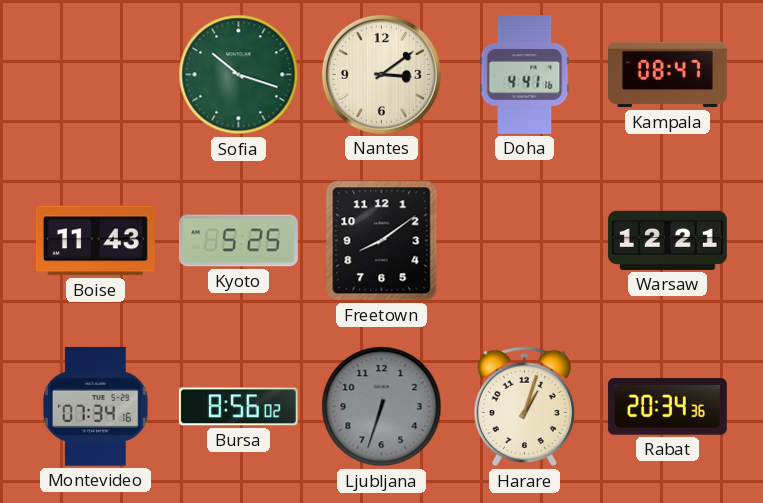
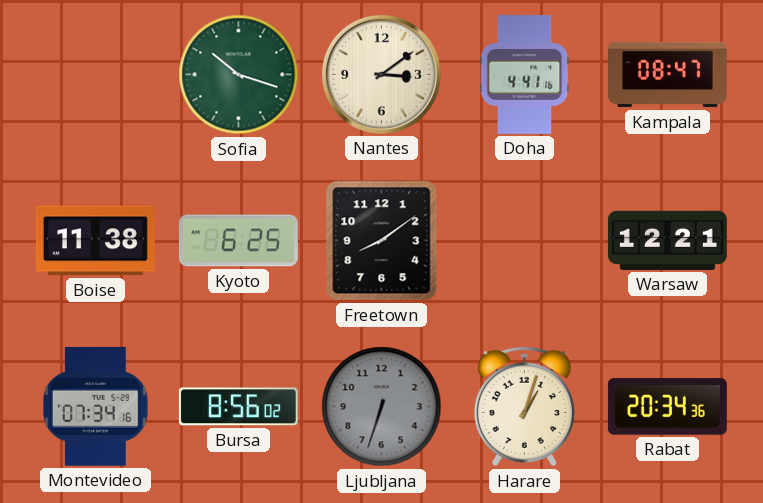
Boise: 11:43 -> 11:38
Kyoto: 5:25 -> 6:25
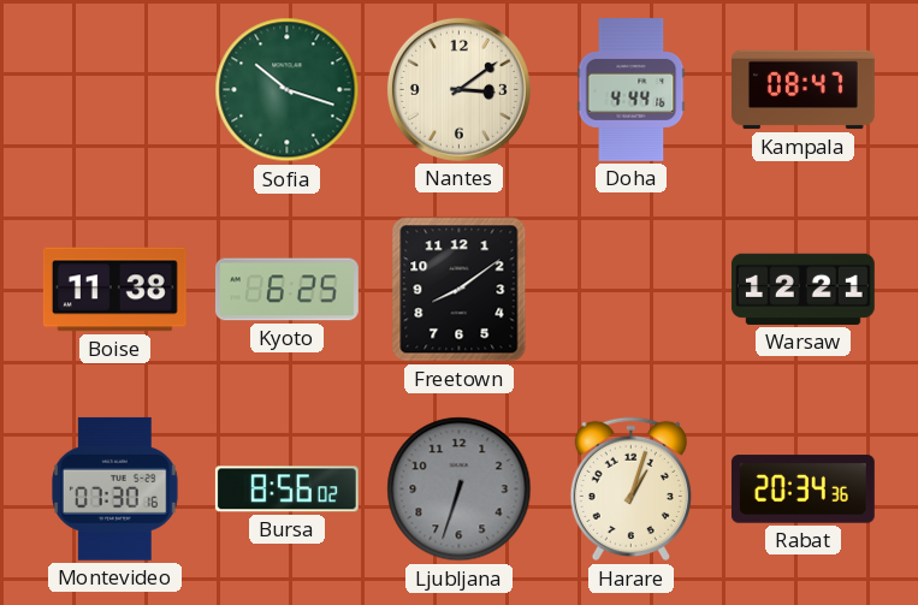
Doha: 4:41 -> 4:44
Montevideo: 07:34 -> 07:30
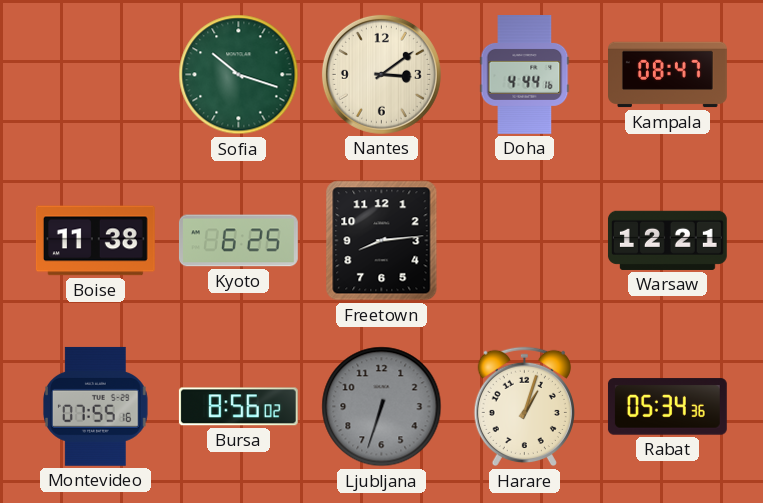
Freetown: 8:09 -> 8:14
Montevideo: 07:30 -> 07:55
Rabat: 20:34 -> 05:34
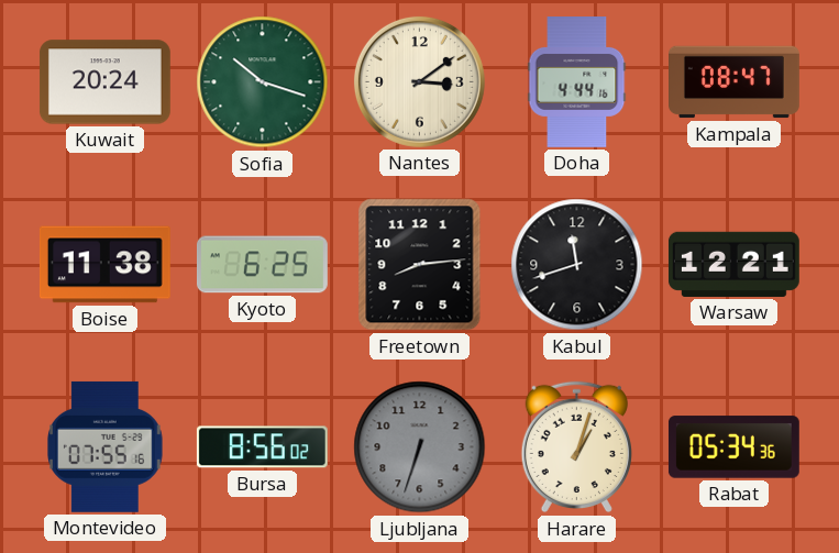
Kuwait: none -> 20:24
Kabul: none -> 11:42
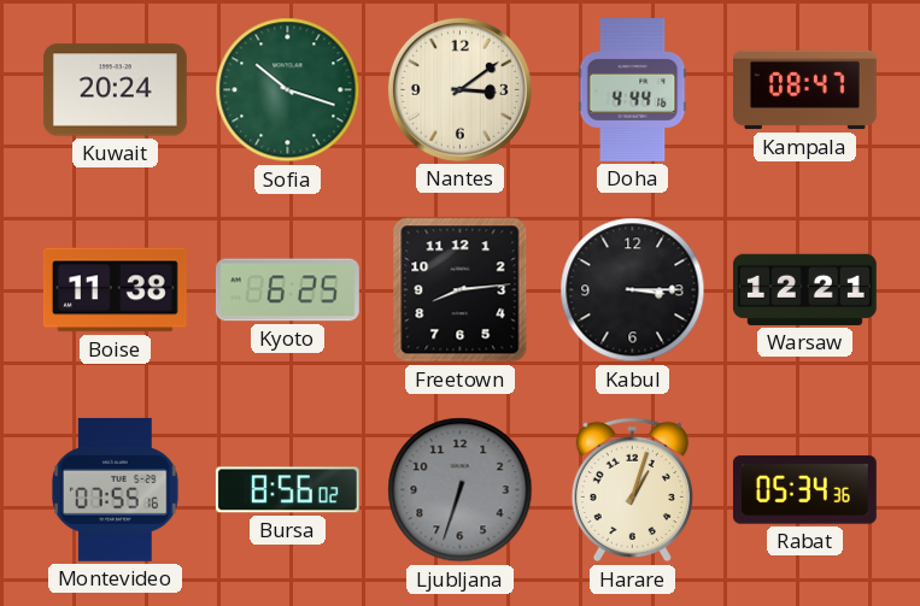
Kabul: 11:42 -> 3:15
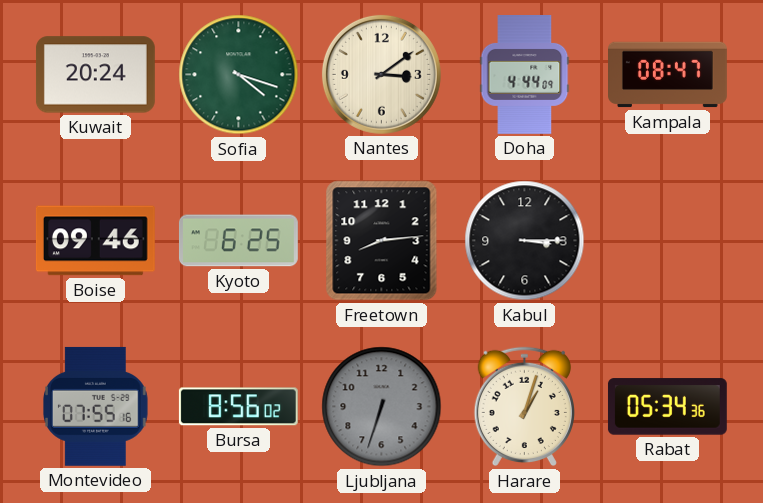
Sofia: 10:18 -> 4:18
Doha: 4:44:16 -> 4:44:09
Boise: 11:38 -> 09:46
Warsaw: 12:21 -> none
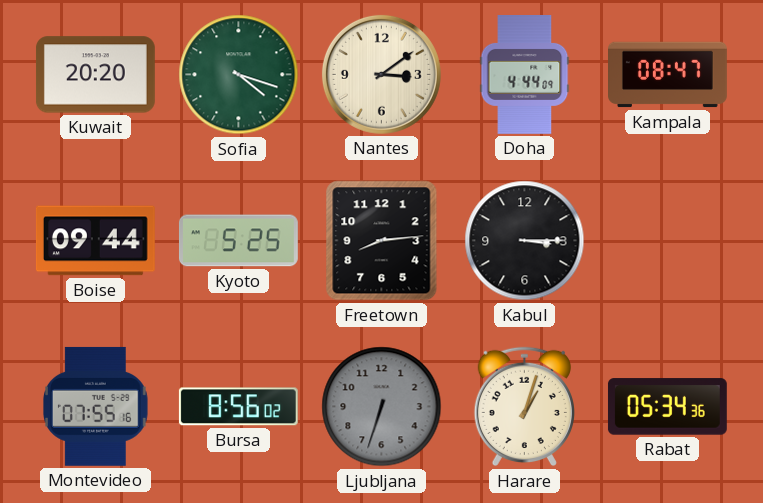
Kuwait: 20:24 -> 20:20
Boise: 09:46 -> 09:44
Kyoto: 6:25 -> 5:25
